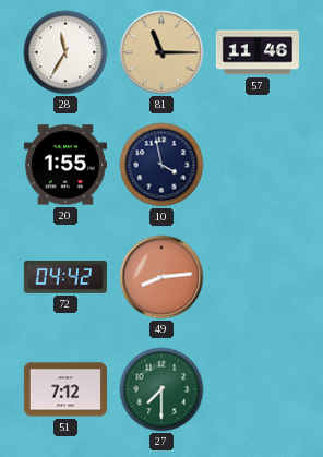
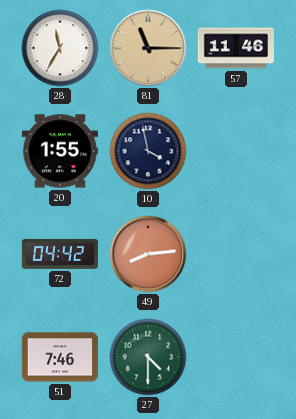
51: 7:12 -> 7:46
27: 7:30 -> 4:30
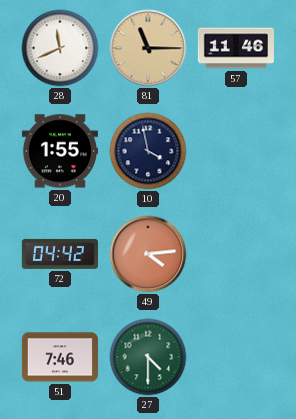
28: 11:35 -> 11:41
49: 8:14 -> 4:14
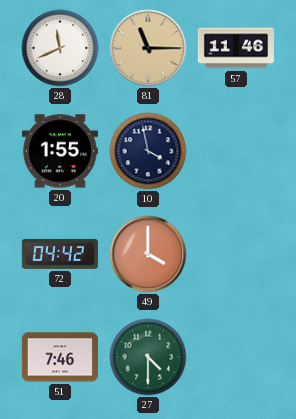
49: 4:14 -> 4:00
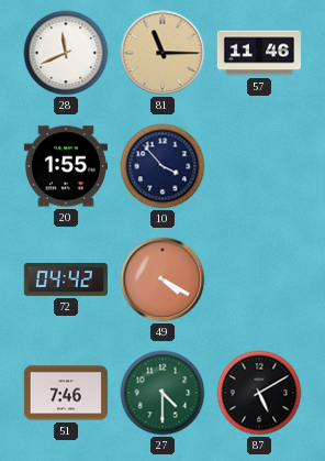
10: 3:58 -> 3:53
49: 4:00 -> 4:20
87: none -> 5:10
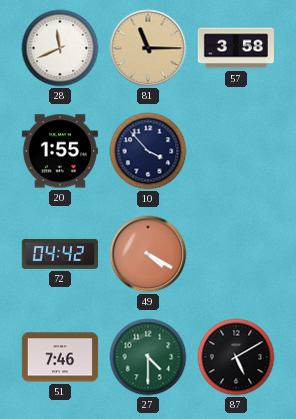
57: 11:46 -> 3:58
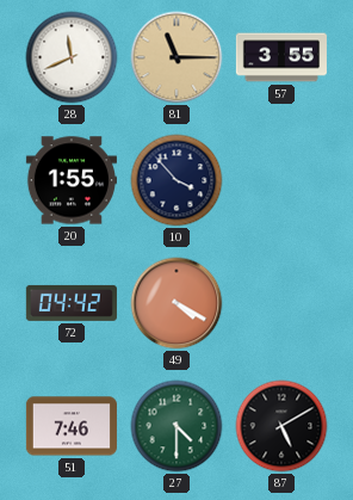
57: 3:58 -> 3:55
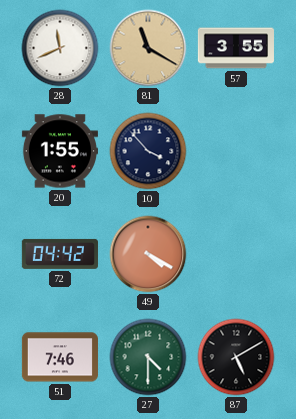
81: 11:15 -> 11:20
